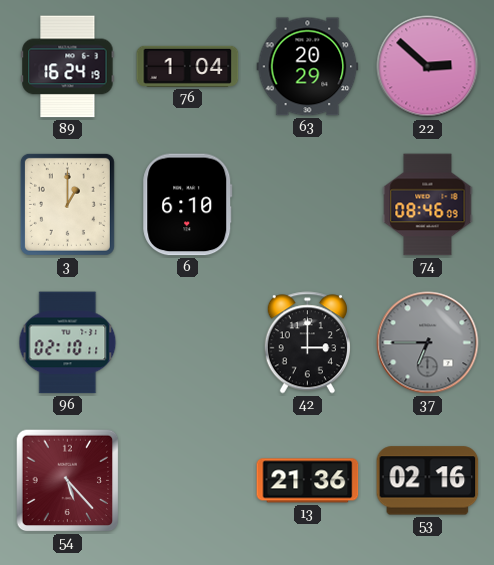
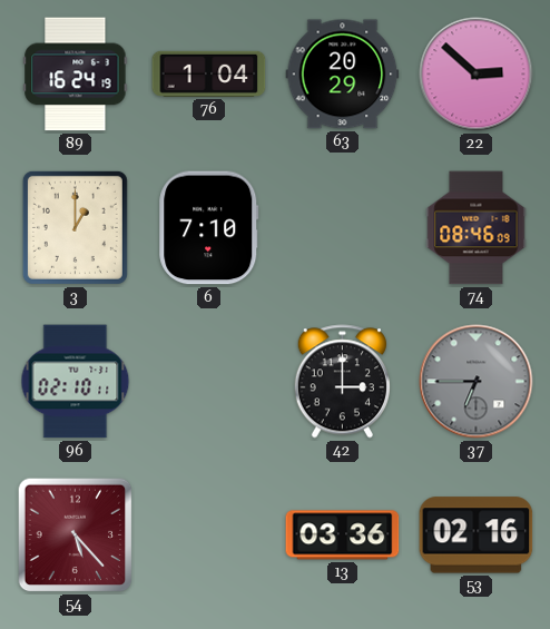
6: 6:10 -> 7:10
13: 21:36 -> 03:36
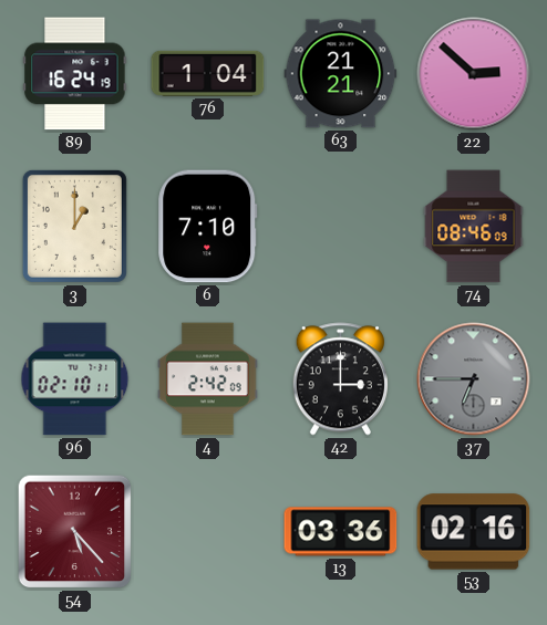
63: 20:29 -> 21:21
4: none -> 2:42
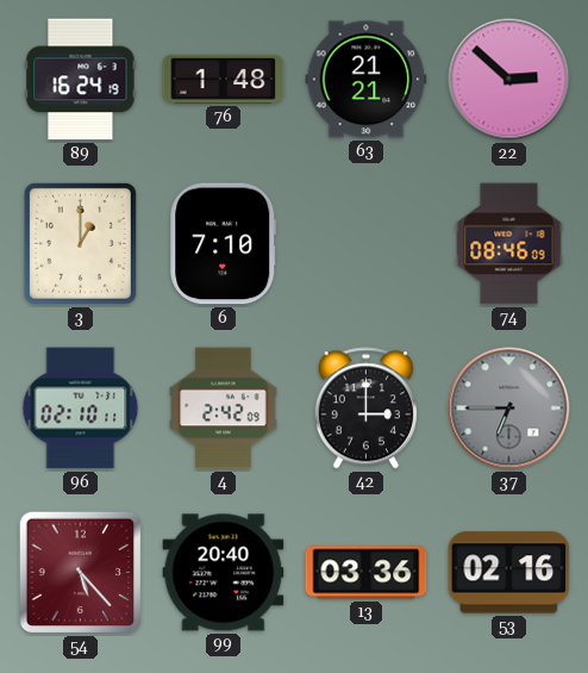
76: 1:04 -> 1:48
99: none -> 20:40
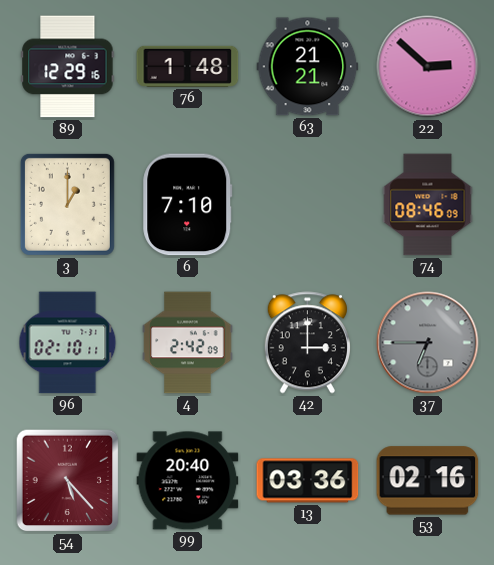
89: 16:24 -> 12:29
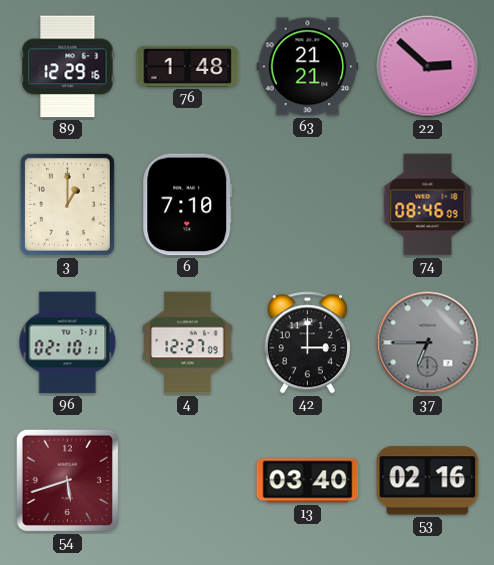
4: 2:42 -> 12:27
54: 5:23 -> 5:42
99: 20:40 -> none
13: 03:36 -> 03:40
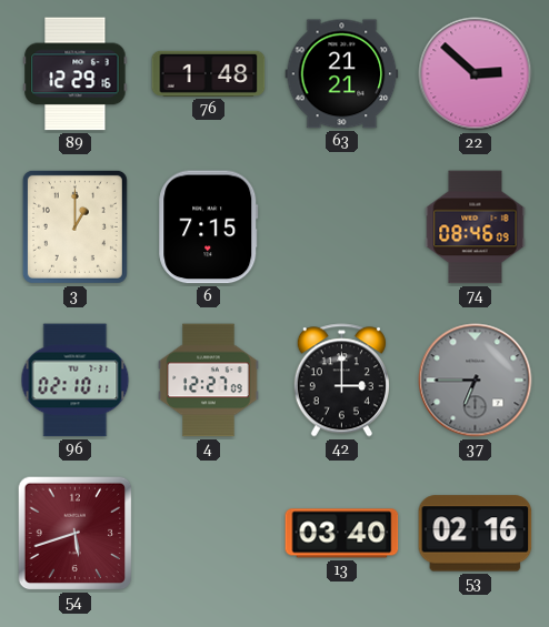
6: 7:10 -> 7:15
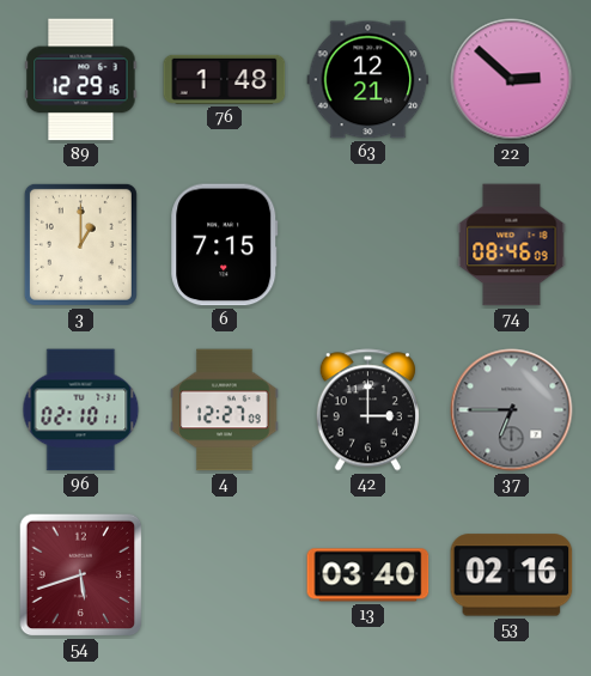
63: 21:21 -> 12:21
